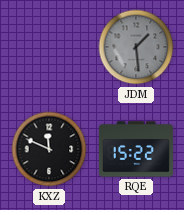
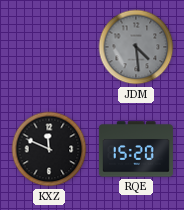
JDM: 1:29 -> 4:29
RQE: 15:22 -> 15:20
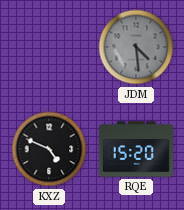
KXZ: 11:49 -> 4:49
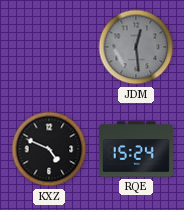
JDM: 4:29 -> 12:29
RQE: 15:20 -> 15:24
